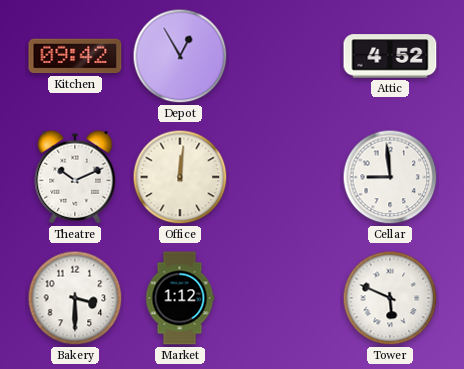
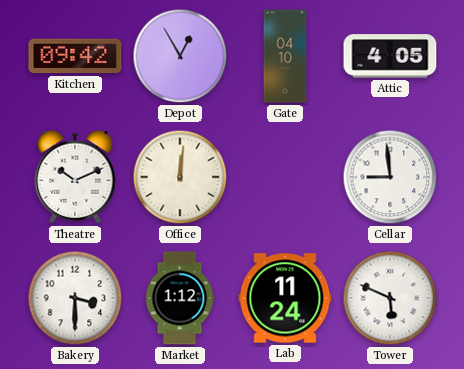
Gate: none -> 04:10
Attic: 4:52 -> 4:05
Lab: none -> 11:24
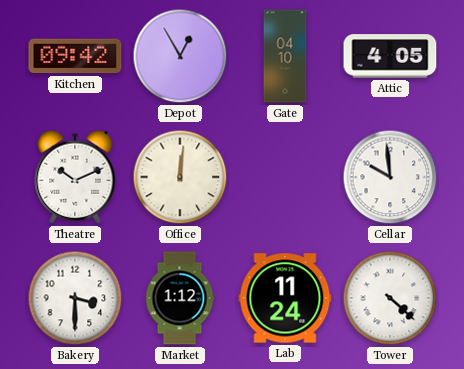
Cellar: 8:59 -> 9:59
Tower: 5:49 -> 4:22
